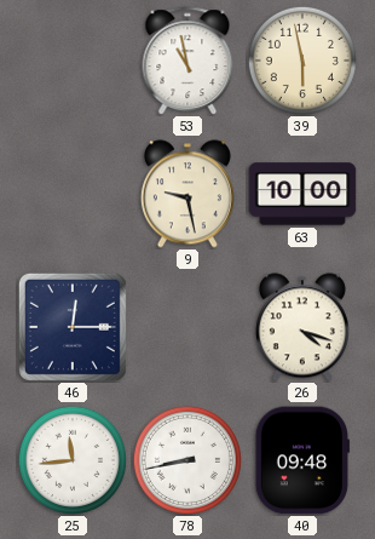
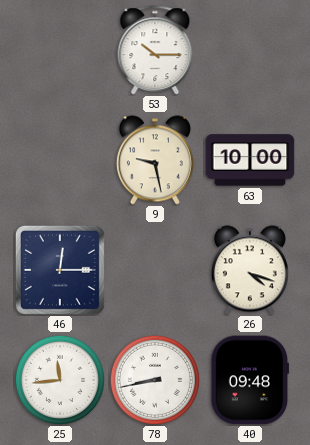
53: 10:58 -> 10:15
39: 5:58 -> none
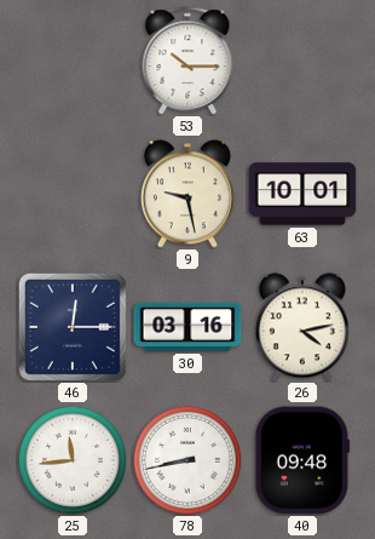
63: 10:00 -> 10:01
30: none -> 03:16
26: 4:18 -> 4:13
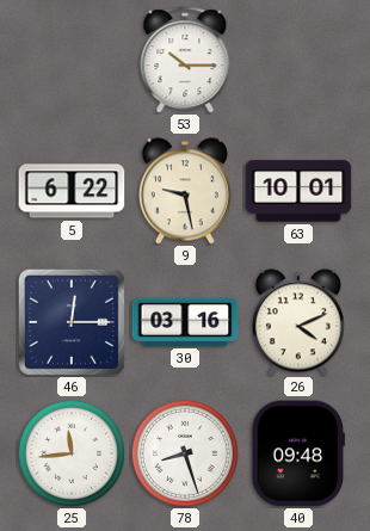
5: none -> 6:22
26: 4:13 -> 4:11
78: 8:43 -> 8:27
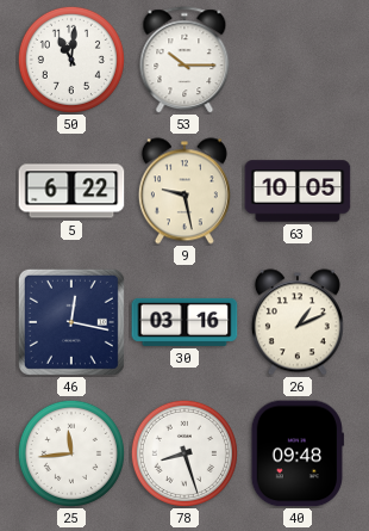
50: none -> 11:01
63: 10:01 -> 10:05
46: 12:15 -> 12:17
26: 4:11 -> 1:11
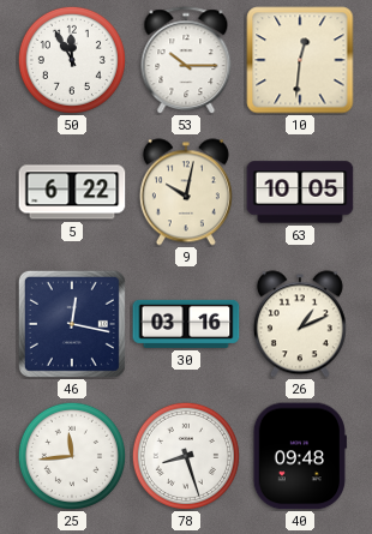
50: 11:01 -> 11:55
10: none -> 12:31
9: 9:28 -> 10:02
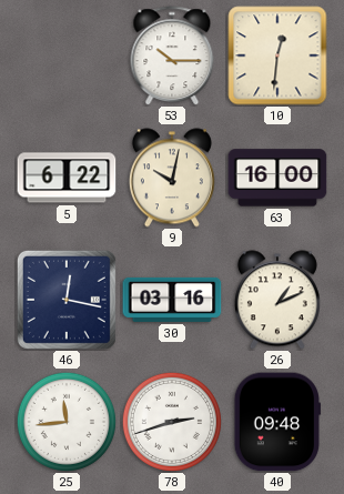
50: 11:55 -> none
63: 10:05 -> 16:00
78: 8:27 -> 2:42
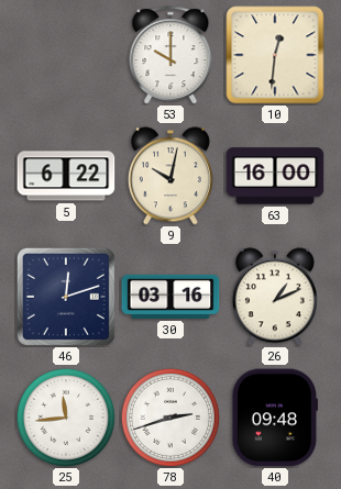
53: 10:15 -> 10:00
46: 12:17 -> 12:12
